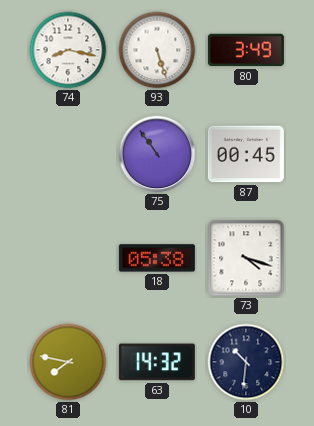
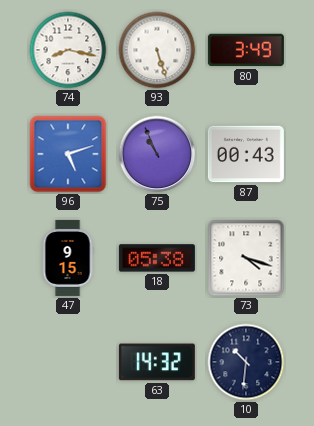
96: none -> 5:12
75: 10:54 -> 10:56
87: 00:45 -> 00:43
47: none -> 9:15
81: 7:47 -> none
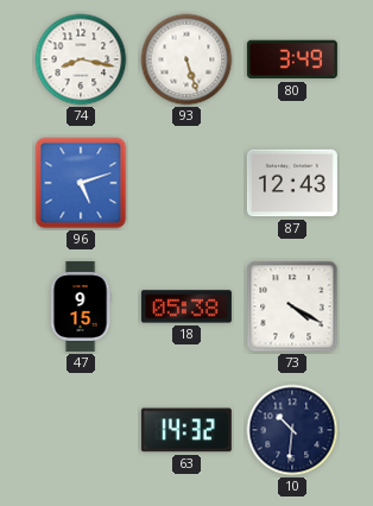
75: 10:56 -> none
87: 00:43 -> 12:43
73: 4:18 -> 4:20
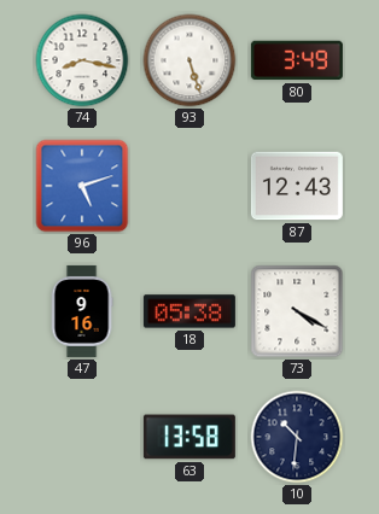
47: 9:15 -> 9:16
63: 14:32 -> 13:58
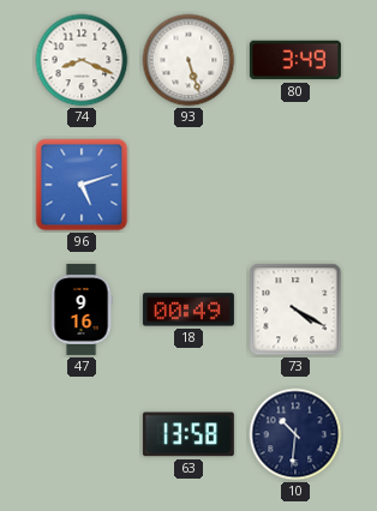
74: 8:17 -> 8:19
87: 12:43 -> none
18: 05:38 -> 00:49
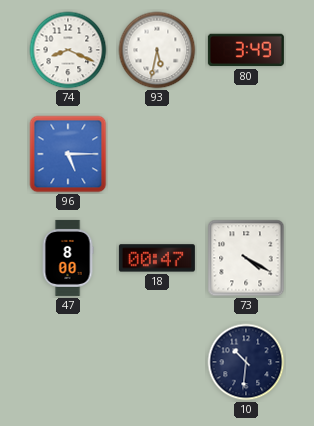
93: 5:27 -> 5:32
96: 5:12 -> 5:15
47: 9:16 -> 8:00
18: 00:49 -> 00:47
63: 13:58 -> none
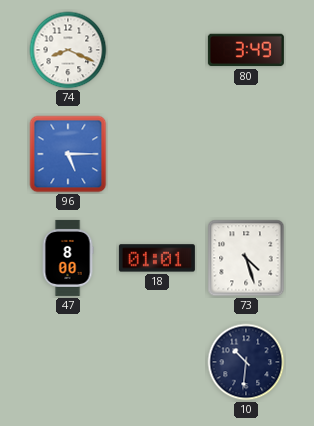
93: 5:32 -> none
18: 00:47 -> 01:01
73: 4:20 -> 4:27
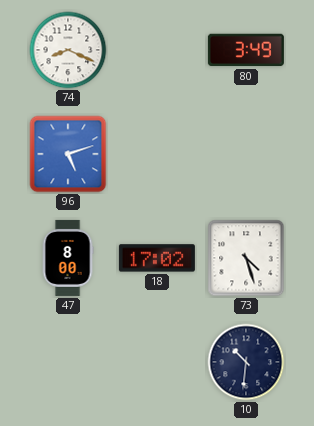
96: 5:15 -> 5:12
18: 01:01 -> 17:02
